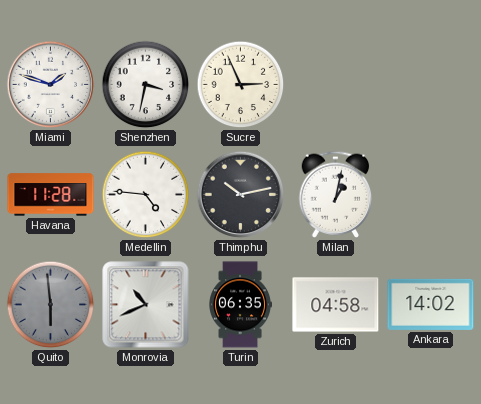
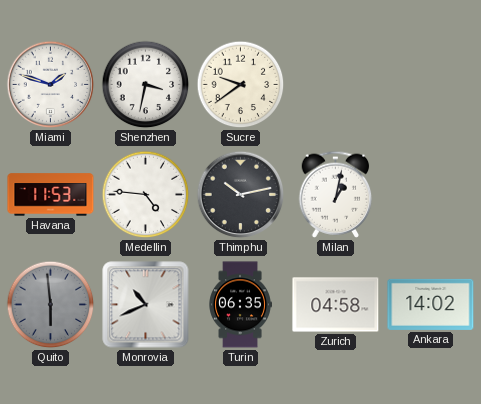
Sucre: 2:56 -> 9:39
Havana: 11:28 -> 11:53
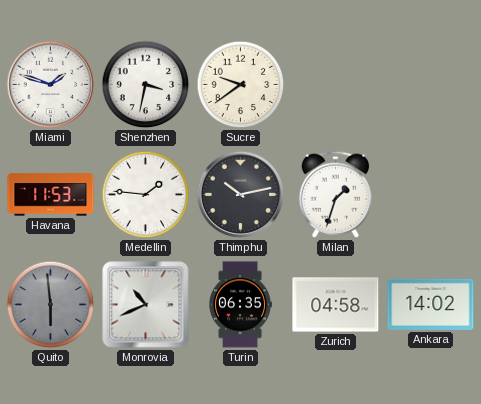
Medellin: 4:46 -> 1:46
Milan: 1:02 -> 1:33
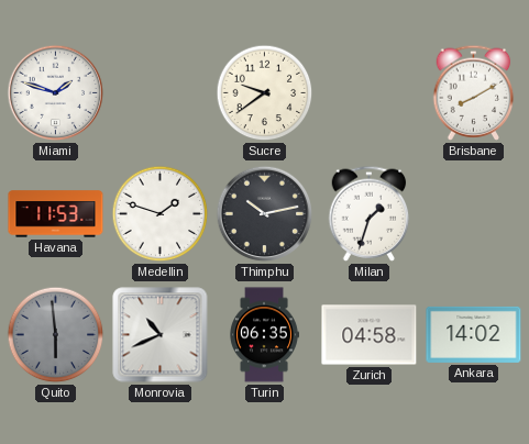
Shenzhen: 3:32 -> none
Brisbane: none -> 8:10
Medellin: 1:46 -> 1:48
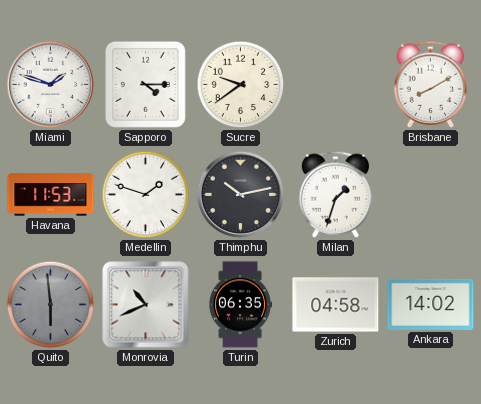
Sapporo: none -> 4:15
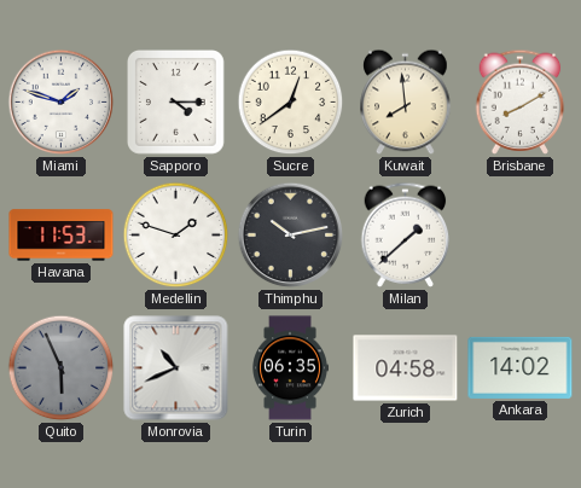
Sucre: 9:39 -> 12:39
Kuwait: none -> 7:59
Milan: 1:33 -> 1:38
Quito: 5:59 -> 5:56
